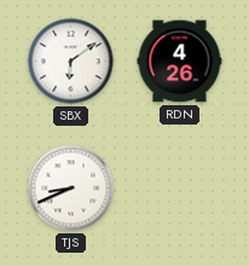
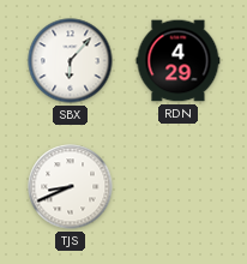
SBX: 6:09 -> 6:07
RDN: 4:26 -> 4:29
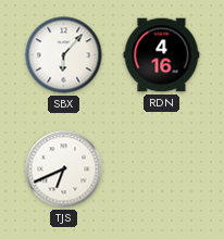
RDN: 4:29 -> 4:16
TJS: 8:41 -> 6:41
